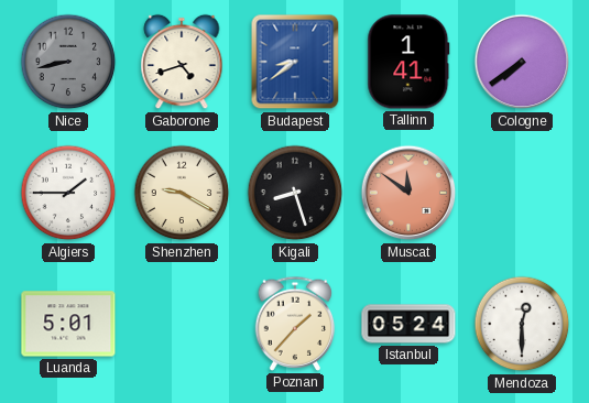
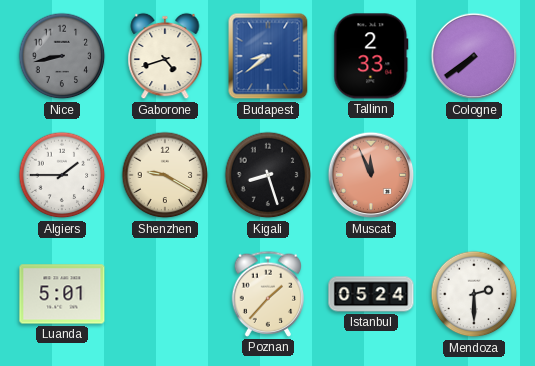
Tallinn: 1:41 -> 2:33
Muscat: 11:51 -> 11:56
Mendoza: 12:30 -> 2:30
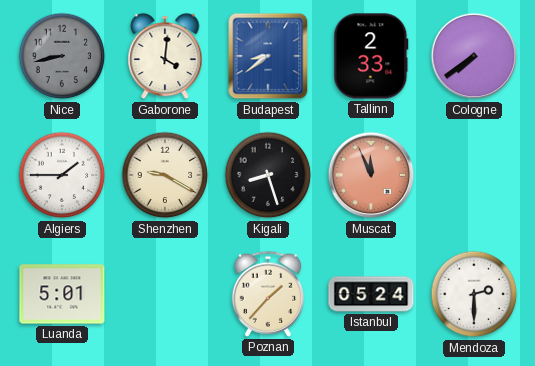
Gaborone: 4:42 -> 4:01
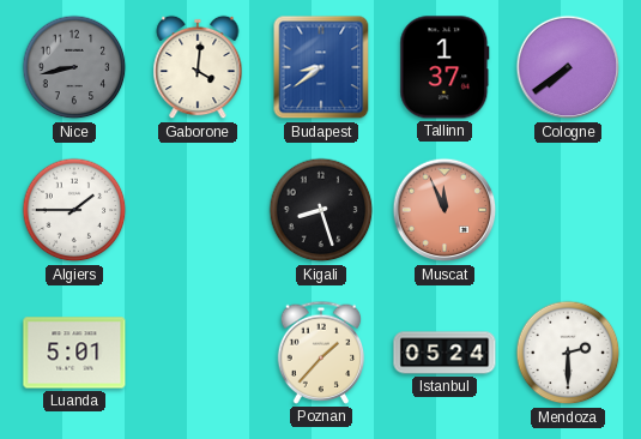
Tallinn: 2:33 -> 1:37
Shenzhen: 9:20 -> none
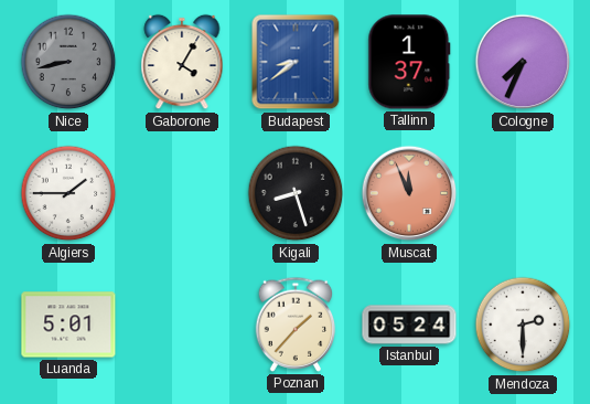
Gaborone: 4:01 -> 4:05
Cologne: 7:39 -> 7:34
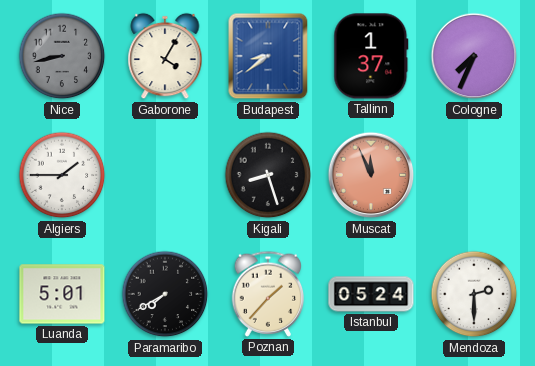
Paramaribo: none -> 7:40
